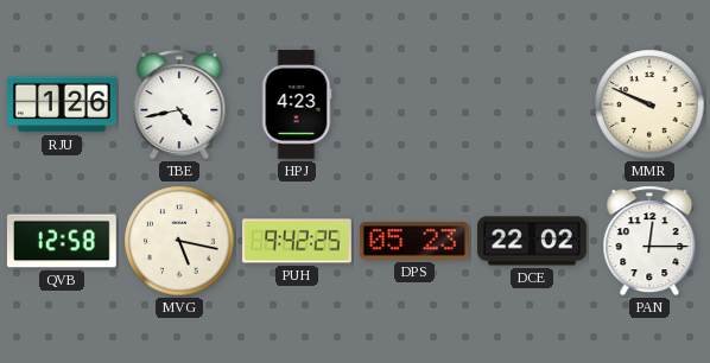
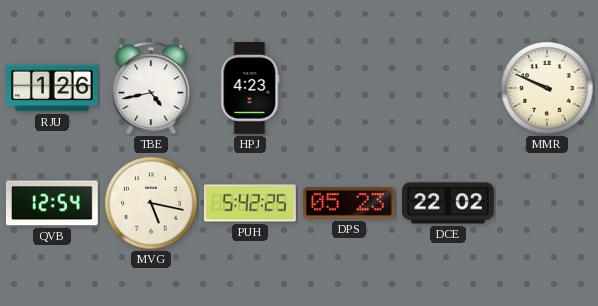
QVB: 12:58 -> 12:54
PUH: 9:42 -> 5:42
PAN: 12:15 -> none
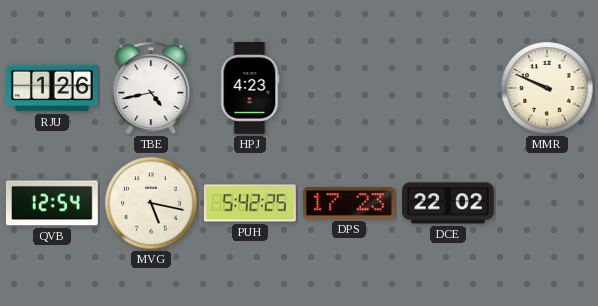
DPS: 05:23 -> 17:23
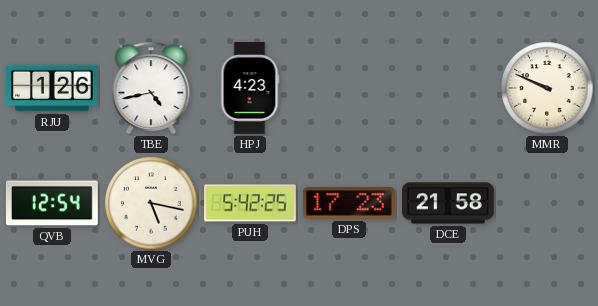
DCE: 22:02 -> 21:58
